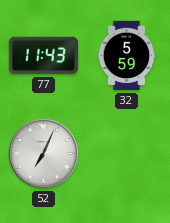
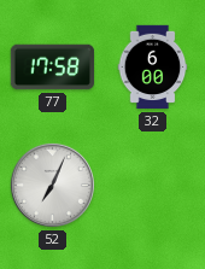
77: 11:43 -> 17:58
32: 5:59 -> 6:00
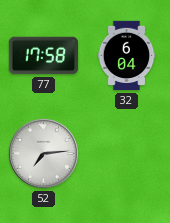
32: 6:00 -> 6:04
52: 7:04 -> 7:14
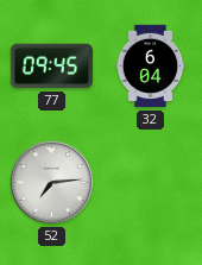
77: 17:58 -> 09:45
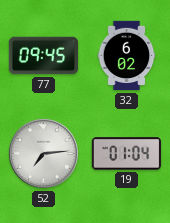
32: 6:04 -> 6:02
19: none -> 01:04
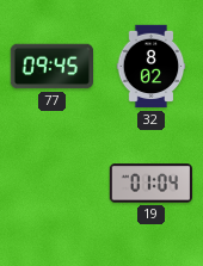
32: 6:02 -> 8:02
52: 7:14 -> none
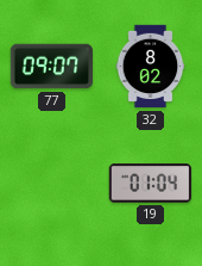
77: 09:45 -> 09:07
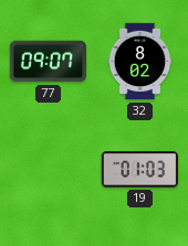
19: 01:04 -> 01:03
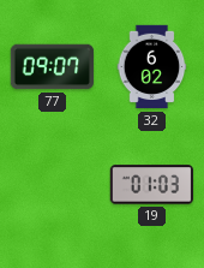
32: 8:02 -> 6:02
